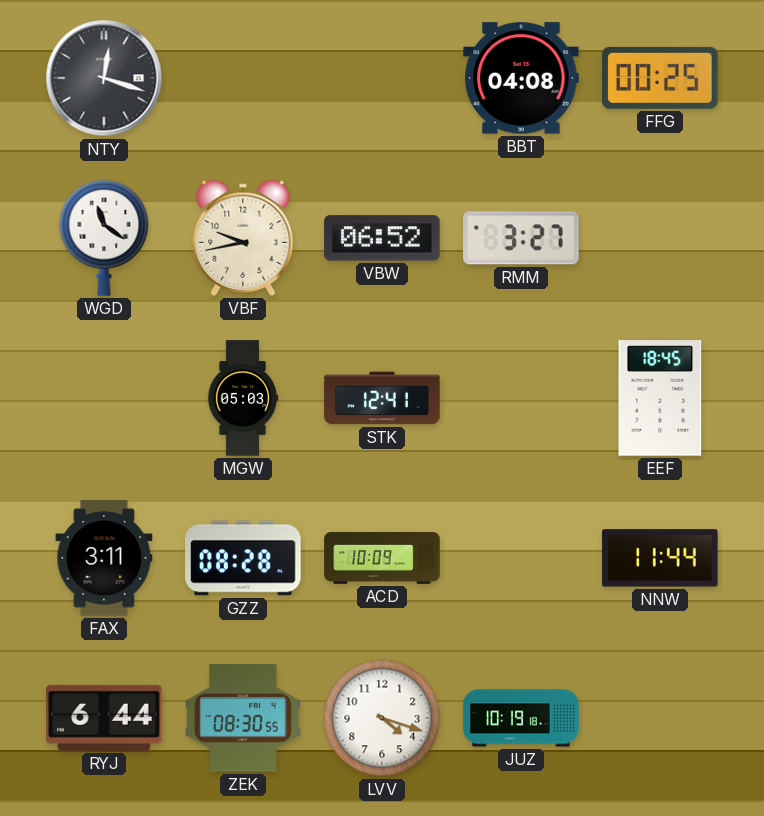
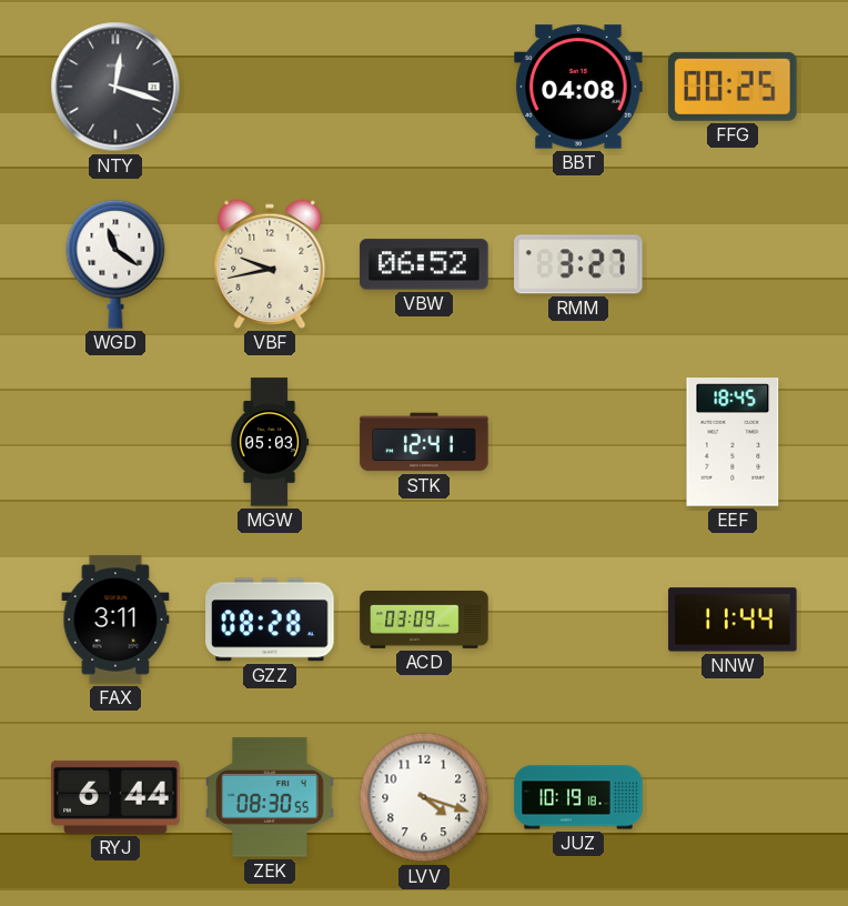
ACD: 10:09 -> 03:09
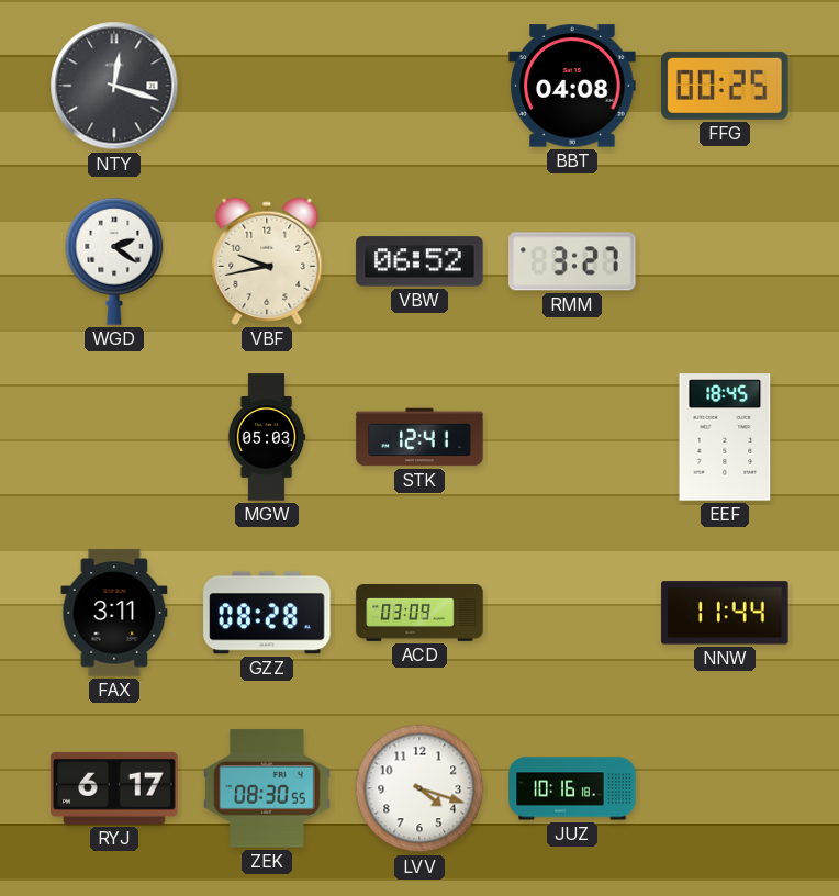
WGD: 11:21 -> 2:21
RYJ: 6:44 -> 6:17
JUZ: 10:19 -> 10:16
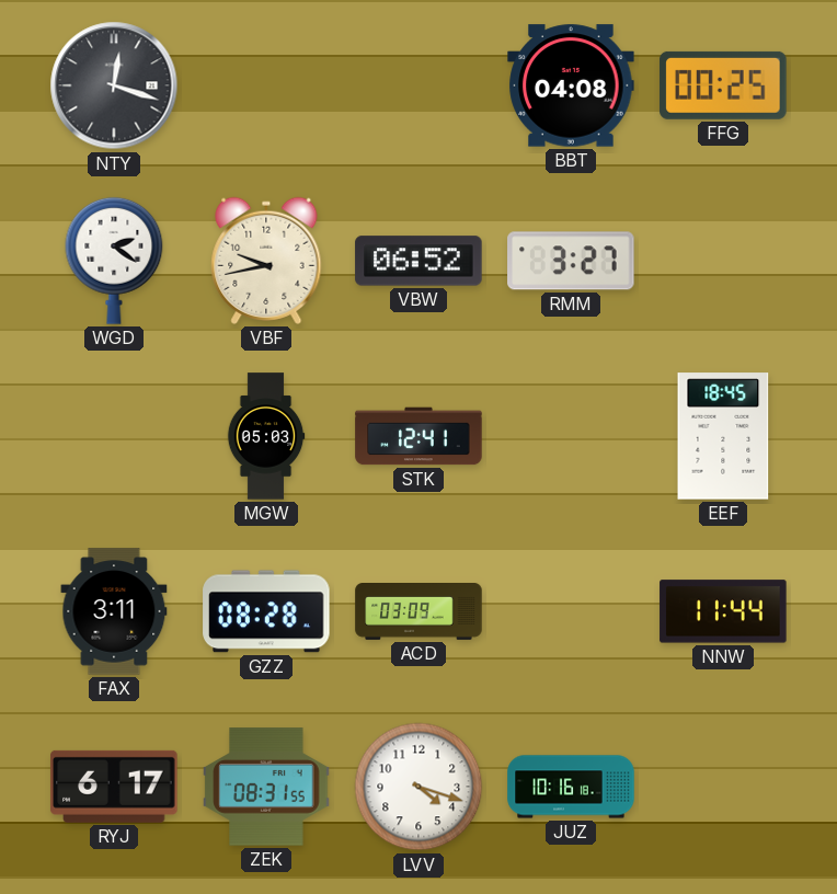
ZEK: 08:30 -> 08:31
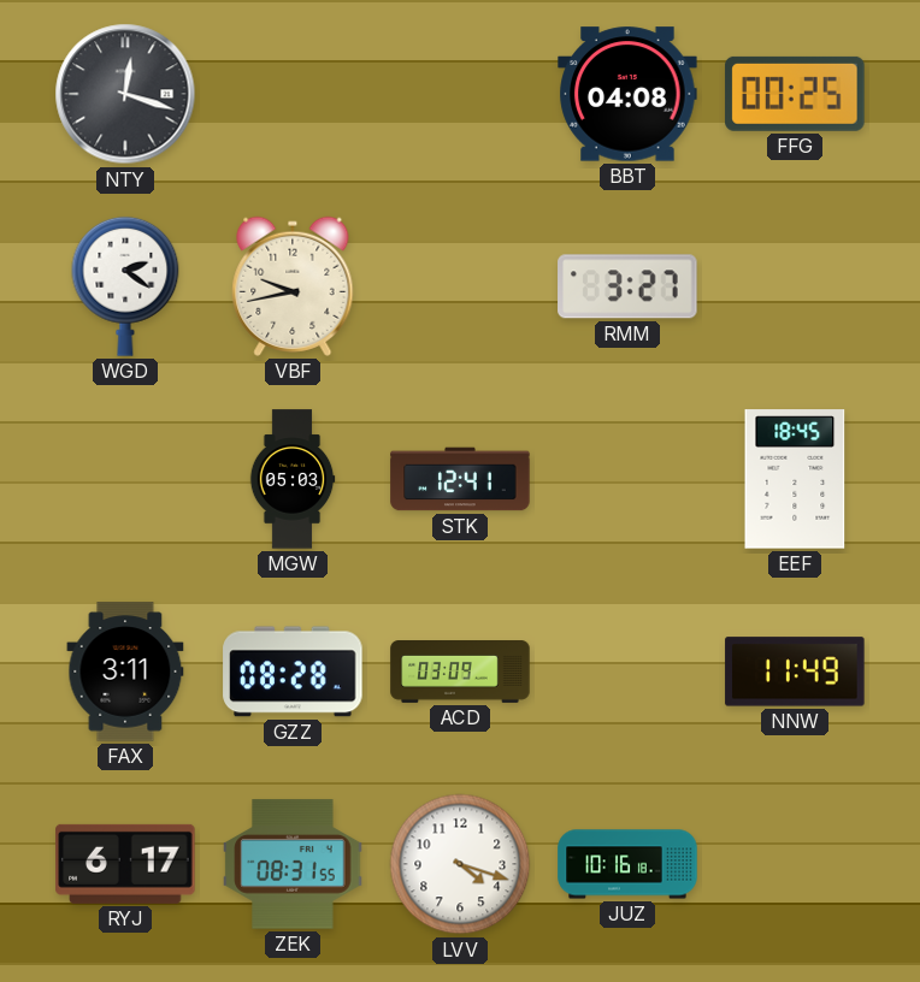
VBW: 06:52 -> none
NNW: 11:44 -> 11:49
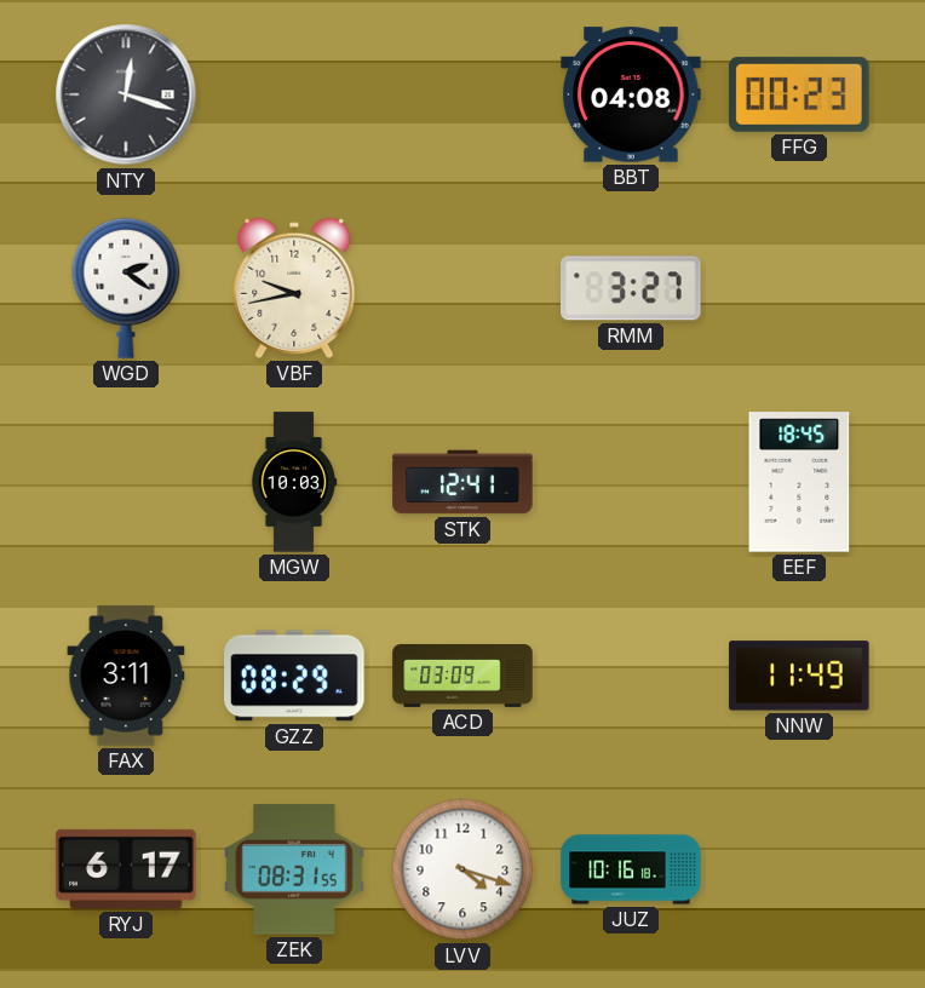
FFG: 00:25 -> 00:23
MGW: 05:03 -> 10:03
GZZ: 08:28 -> 08:29
